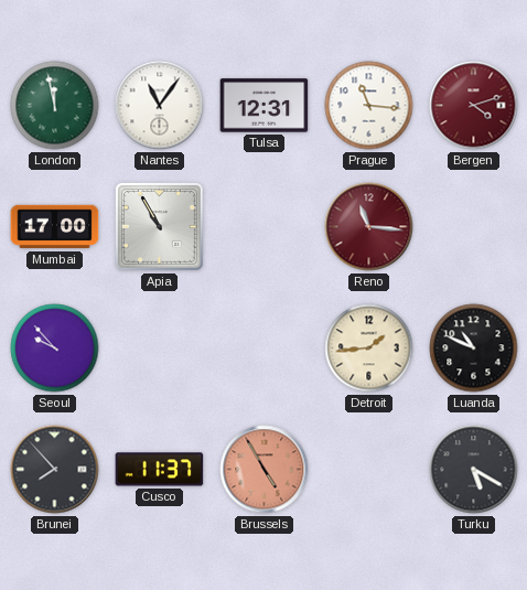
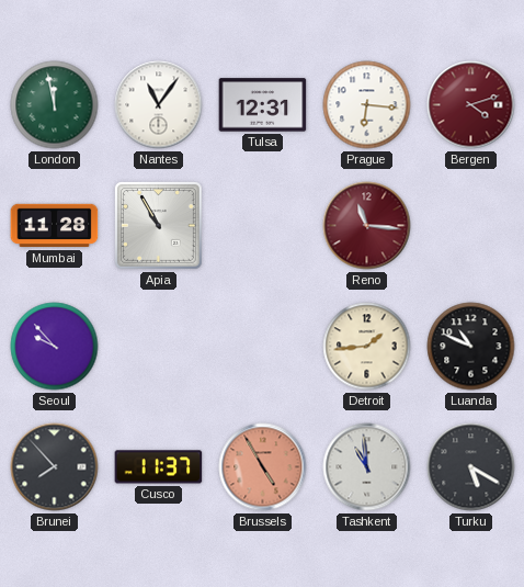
Prague: 11:16 -> 6:16
Mumbai: 17:00 -> 11:28
Tashkent: none -> 10:59
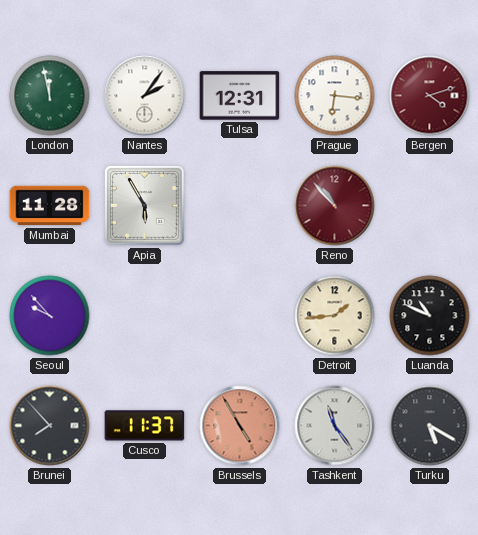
Nantes: 11:06 -> 2:06
Apia: 10:55 -> 5:55
Reno: 11:16 -> 10:53
Tashkent: 10:59 -> 11:24
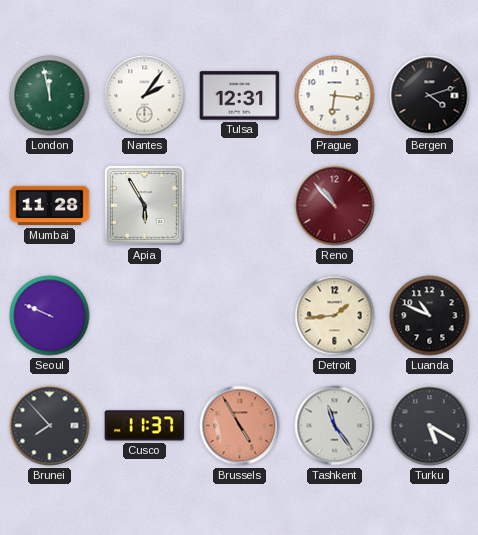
Bergen dial: burgundy -> black
Seoul: 9:53 -> 9:49
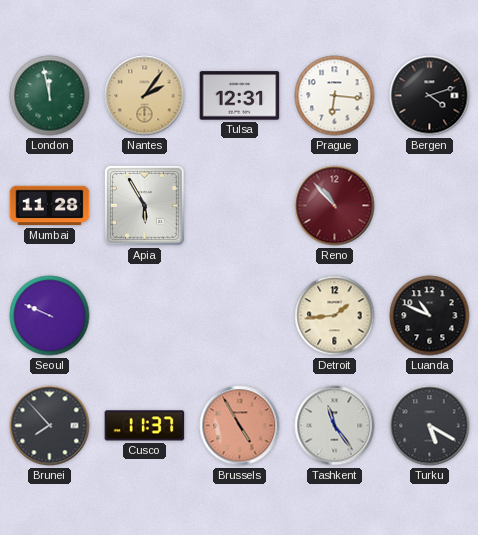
Nantes dial: white -> champagne
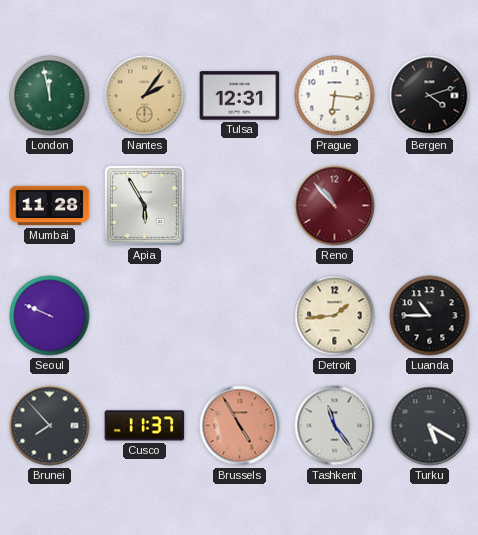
Luanda: 10:49 -> 10:45
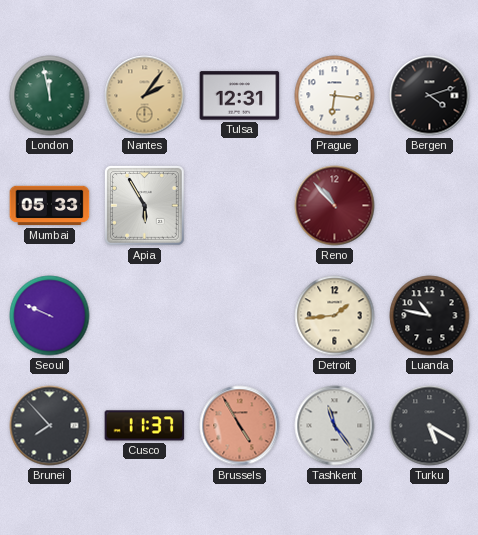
Mumbai: 11:28 -> 05:33
Luanda: 10:45 -> 10:47
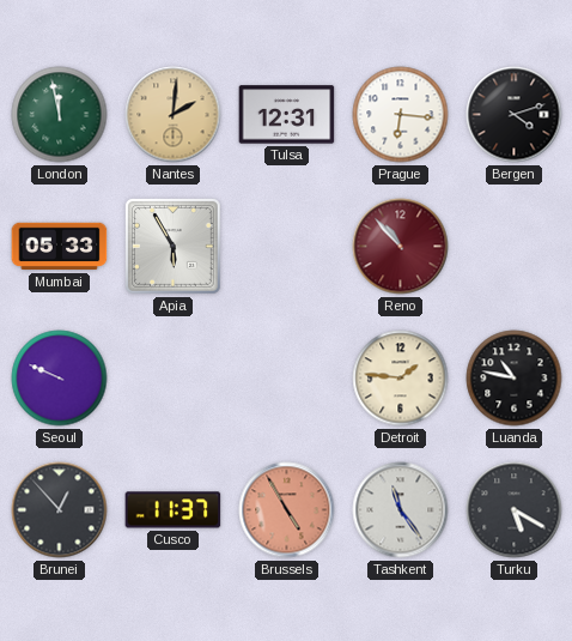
Nantes: 2:06 -> 2:01
Detroit: 1:44 -> 1:46
Brunei: 7:53 -> 12:53
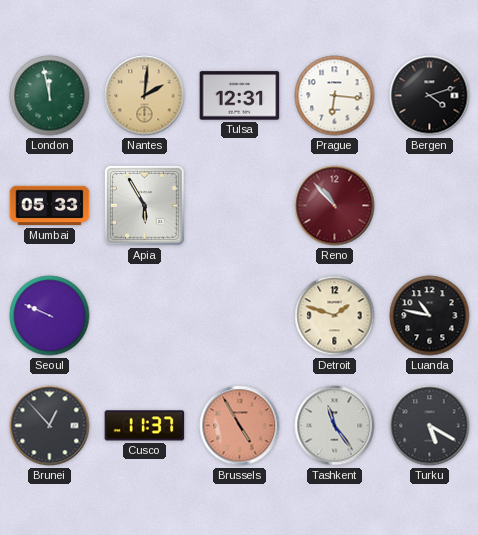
Detroit: 1:46 -> 1:48
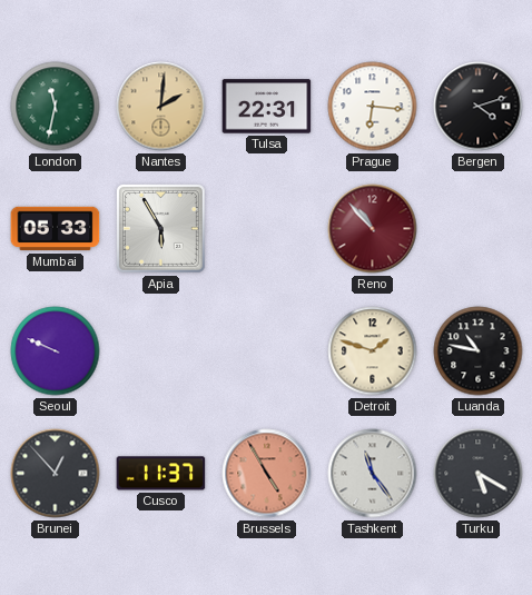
London: 11:58 -> 11:32
Tulsa: 12:31 -> 22:31
